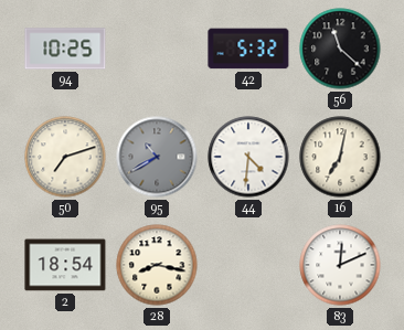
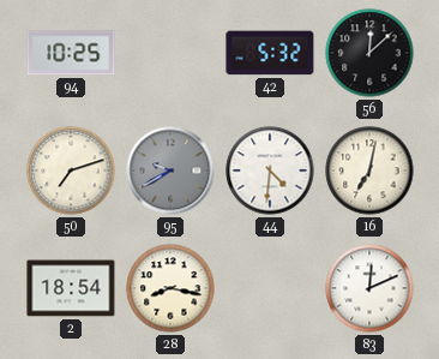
56: 11:22 -> 12:08
95: 10:40 -> 9:40
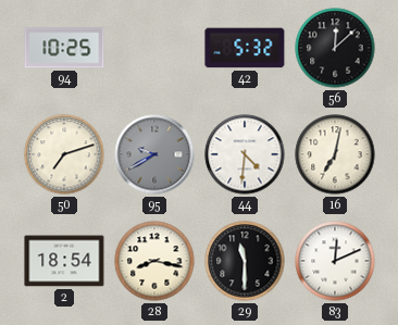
29: none -> 11:30
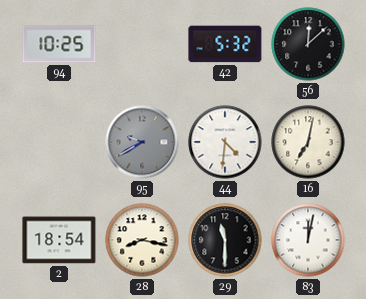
50: 7:12 -> none
83: 12:11 -> 12:02
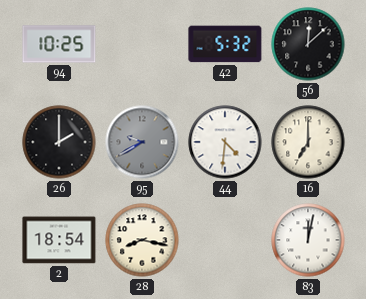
26: none -> 2:00
16: 7:02 -> 7:00
29: 11:30 -> none
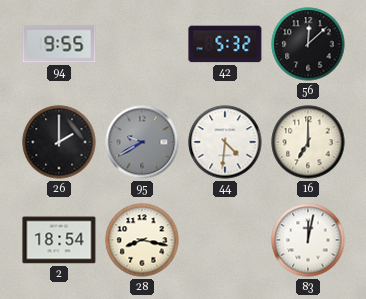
94: 10:25 -> 9:55
